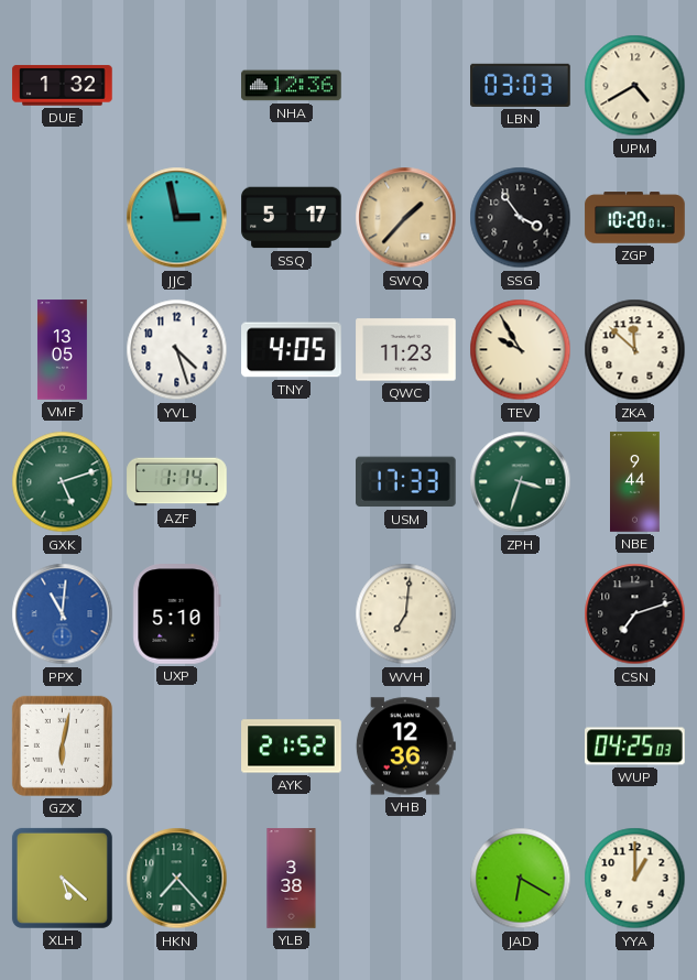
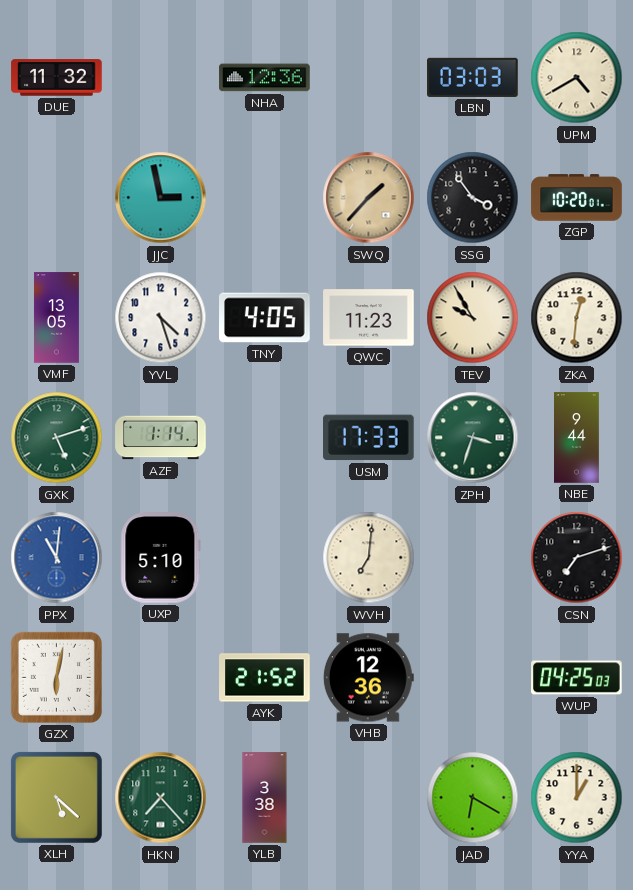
DUE: 1:32 -> 11:32
SSQ: 5:17 -> none
ZKA: 11:52 -> 12:31
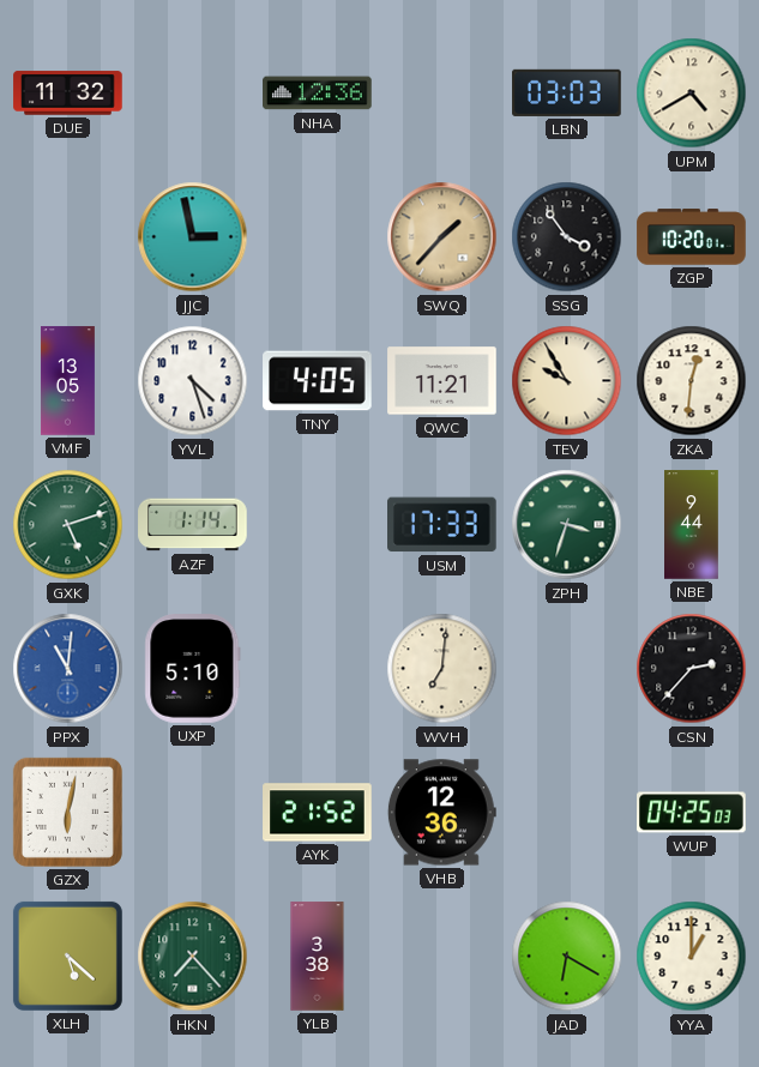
QWC: 11:23 -> 11:21
CSN: 7:12 -> 2:37
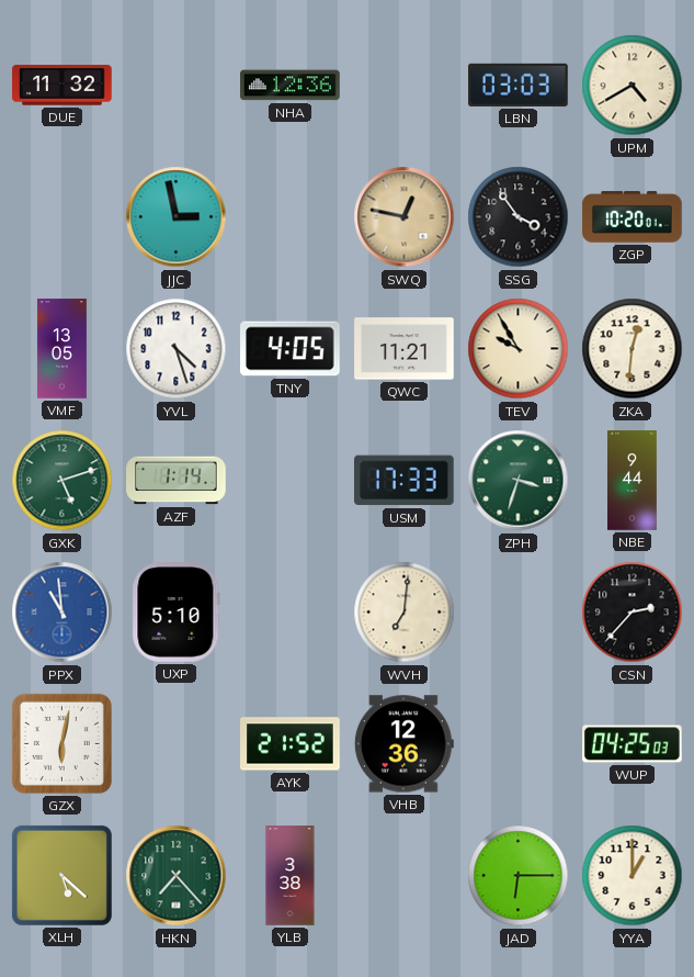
SWQ: 1:37 -> 12:47
PPX: 11:01 -> 10:59
JAD: 6:20 -> 6:15
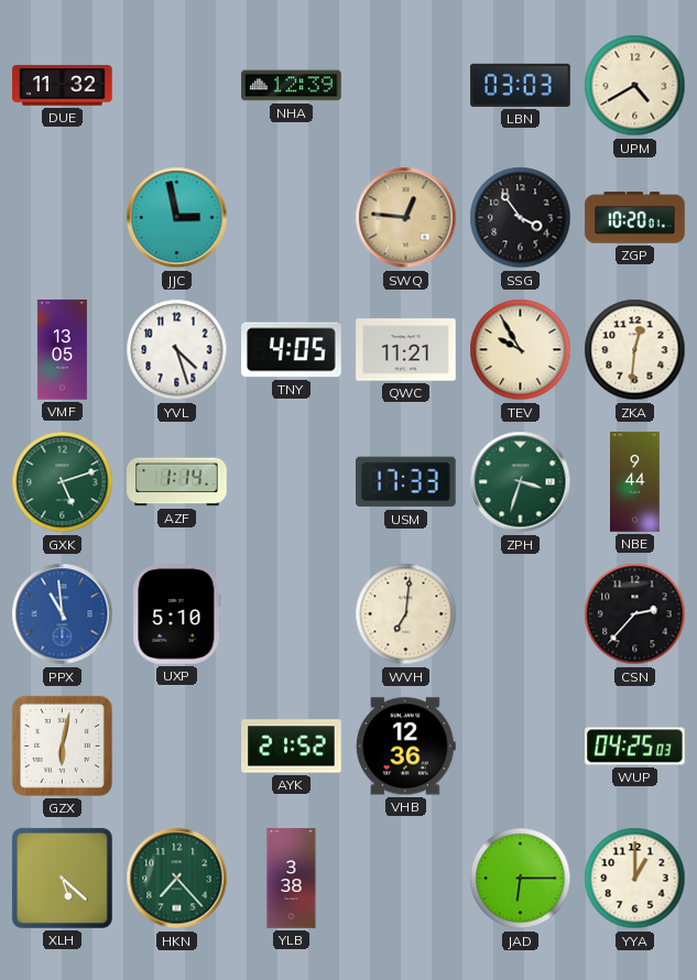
NHA: 12:36 -> 12:39
SWQ: 12:47 -> 12:46
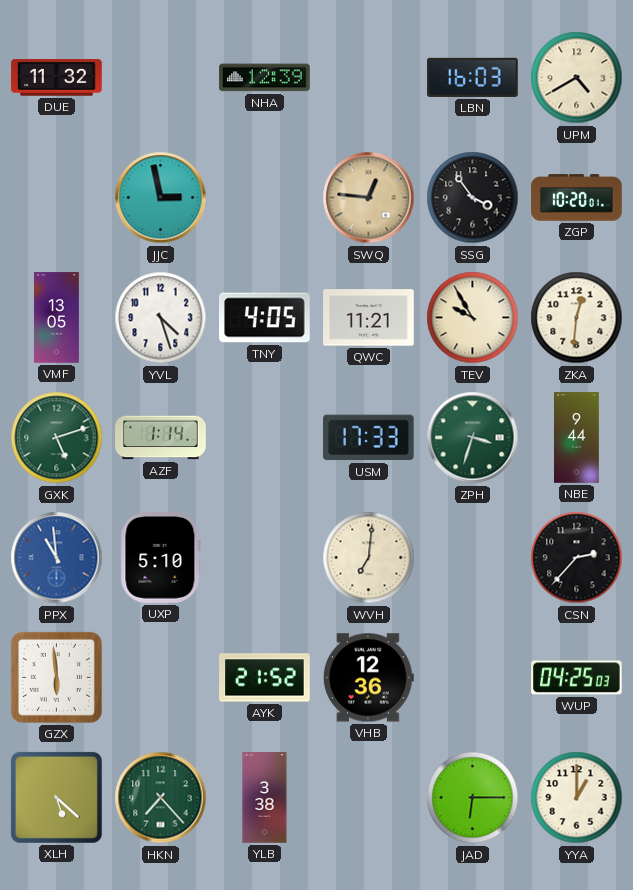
LBN: 03:03 -> 16:03
GZX: 6:02 -> 5:59
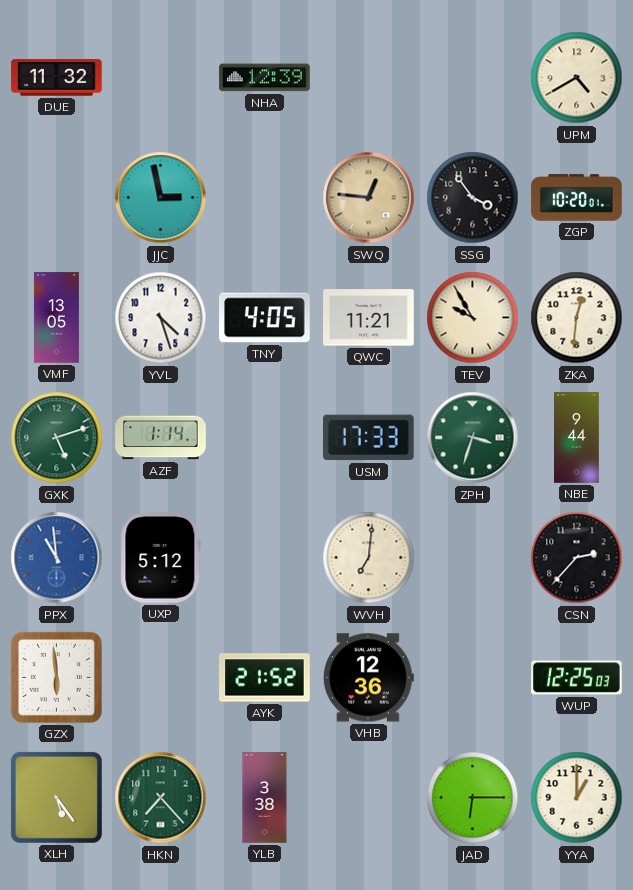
LBN: 16:03 -> none
UXP: 5:10 -> 5:12
WUP: 04:25 -> 12:25
XLH: 5:22 -> 5:24
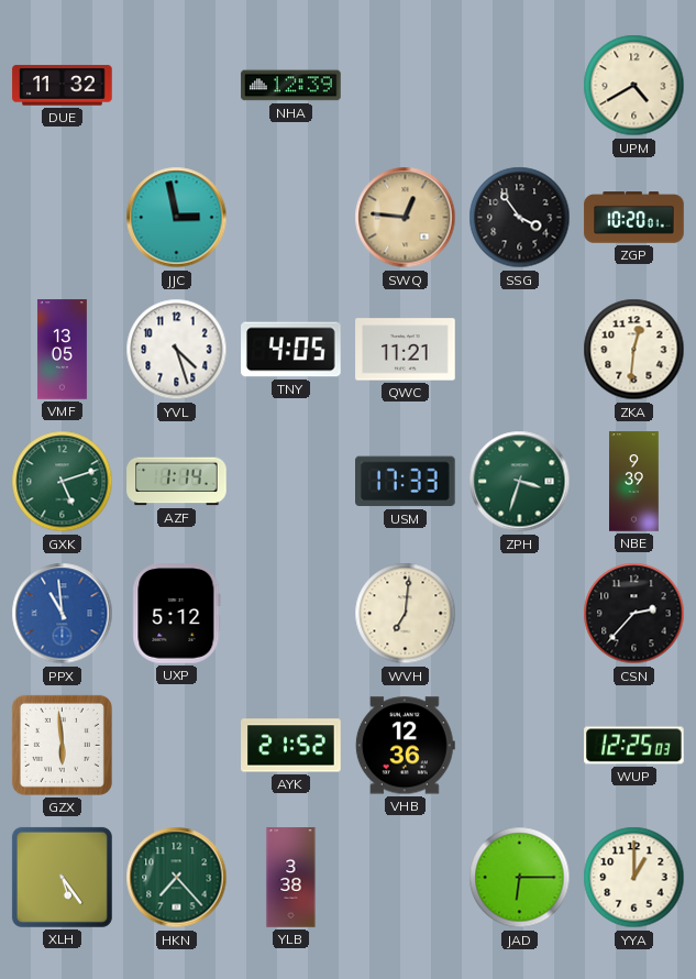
TEV: 9:55 -> none
NBE: 9:44 -> 9:39
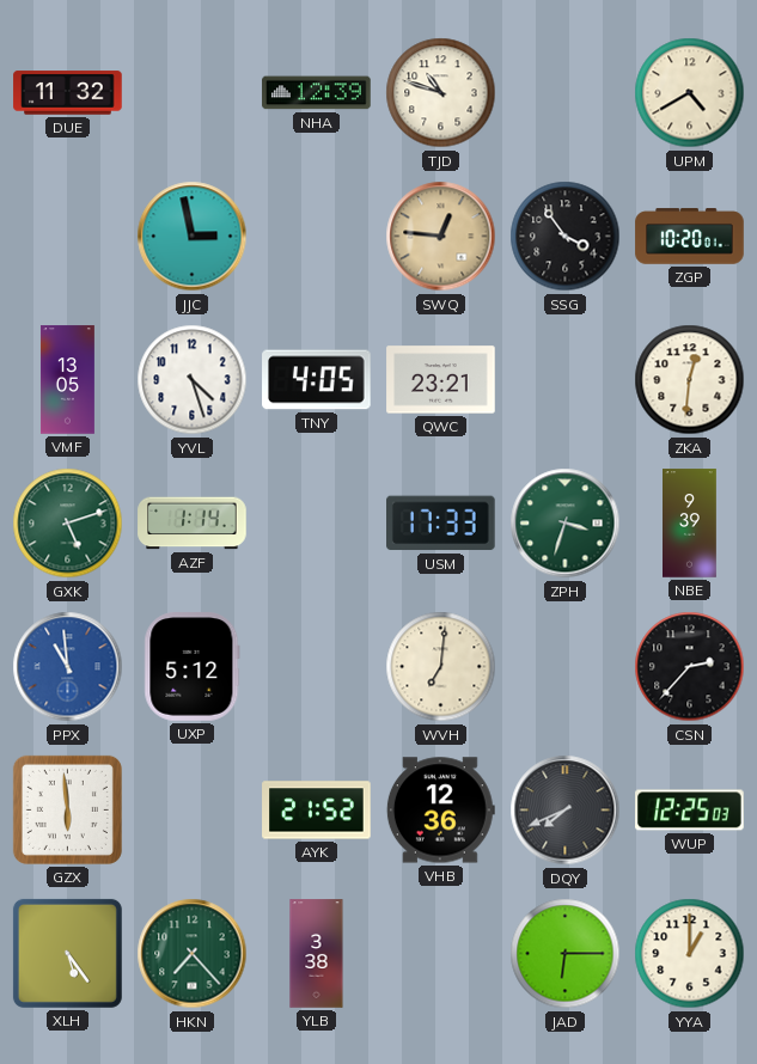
TJD: none -> 10:48
QWC: 11:21 -> 23:21
DQY: none -> 7:41
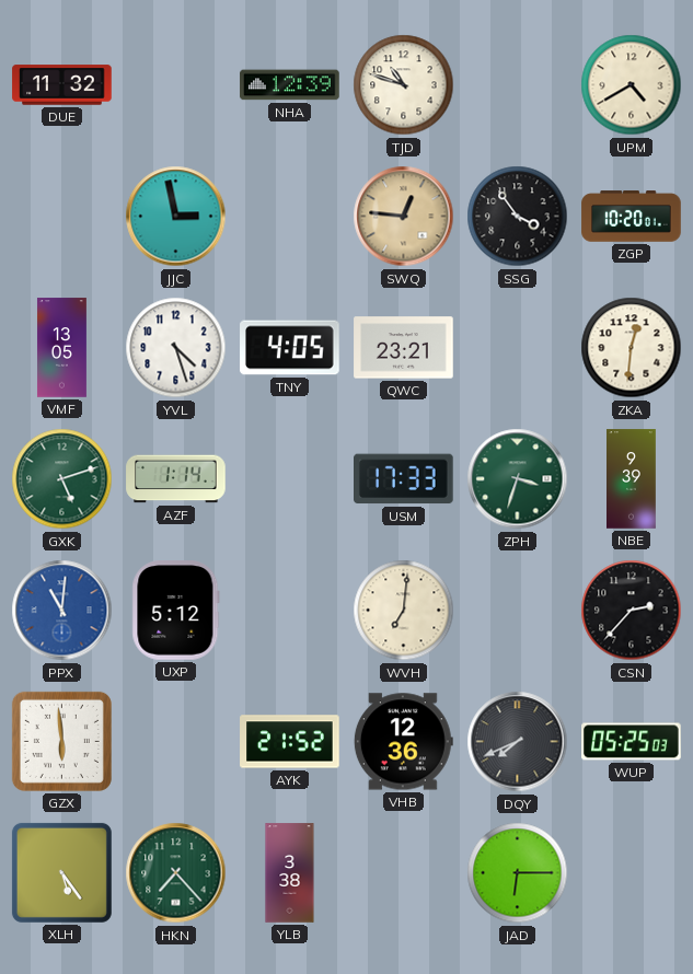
PPX: 10:59 -> 11:01
WUP: 12:25 -> 05:25
YYA: 1:00 -> none
